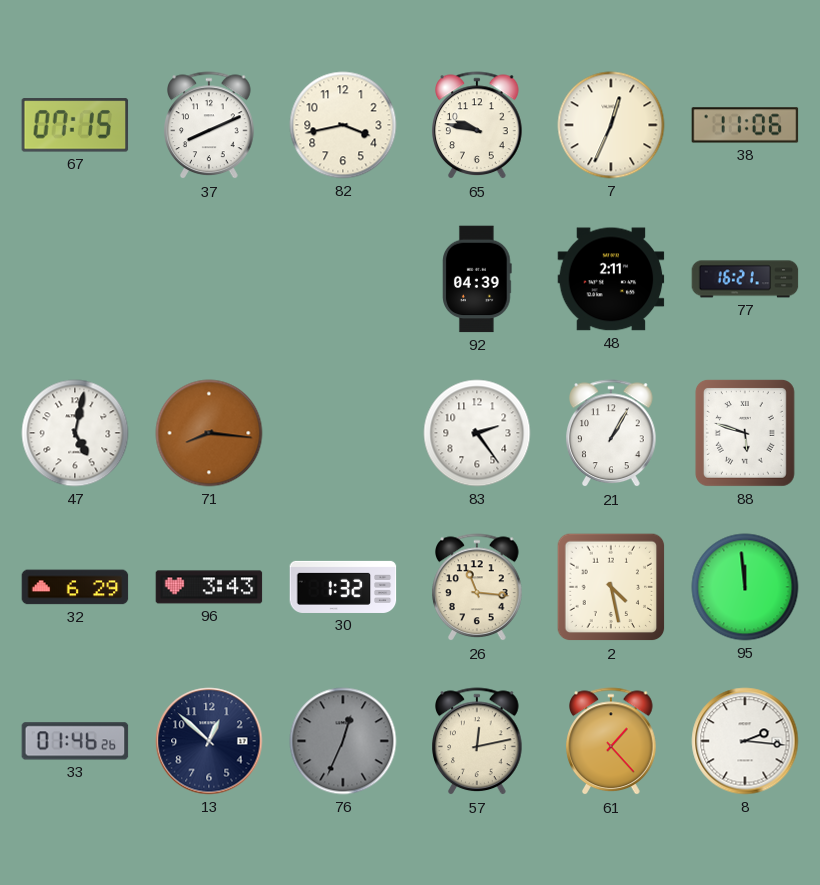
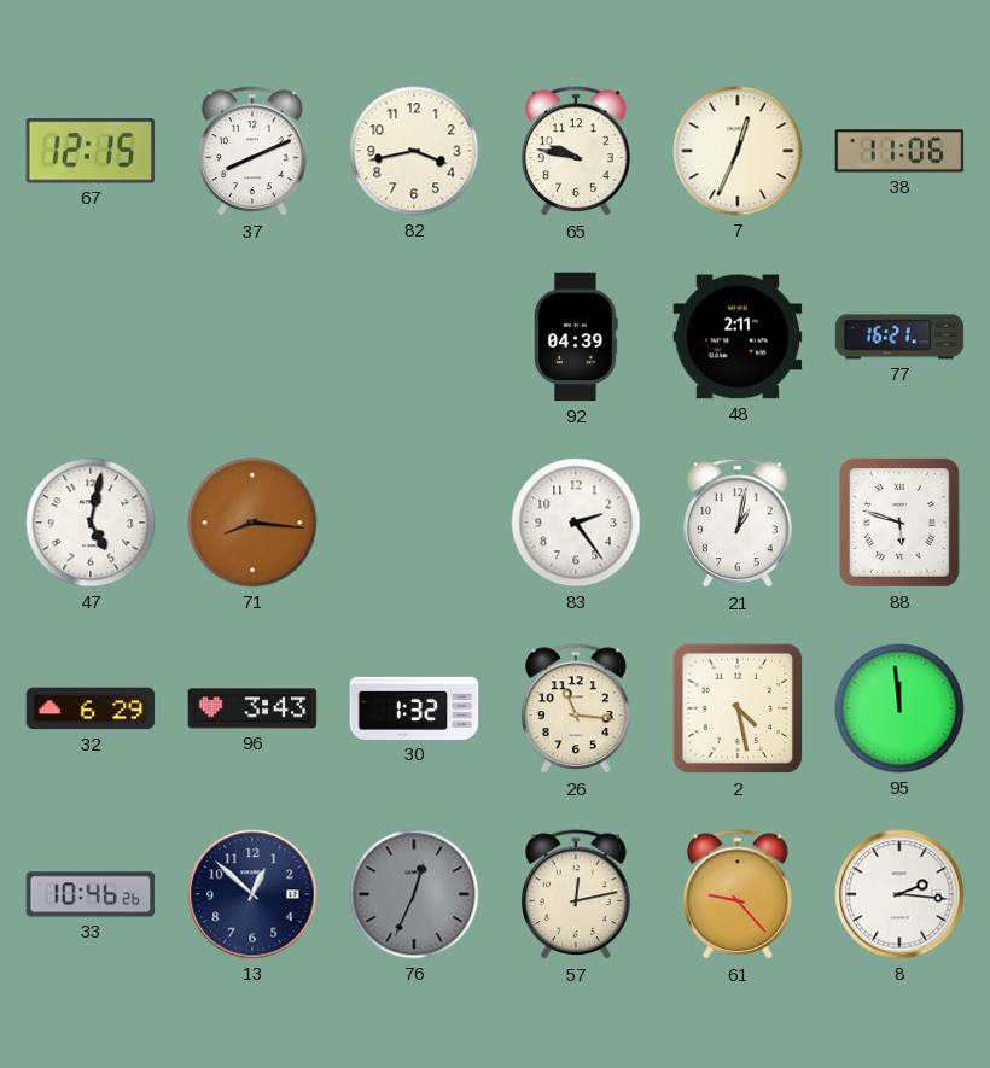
67: 07:15 -> 12:15
21: 1:05 -> 1:02
33: 01:46 -> 10:46
61: 1:23 -> 9:23
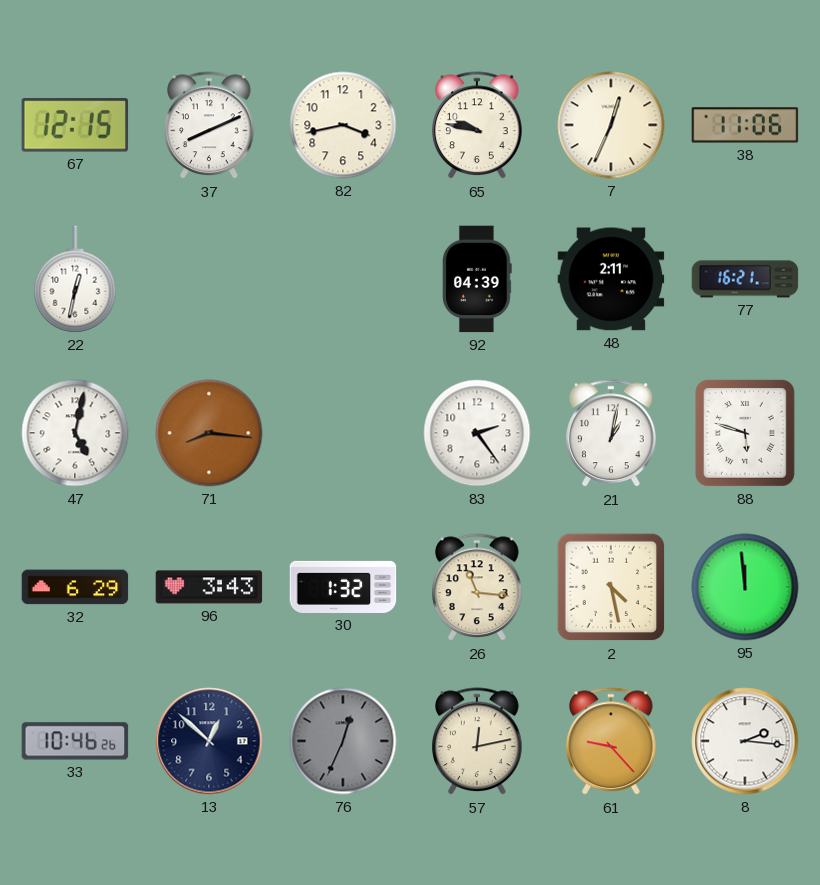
22: none -> 12:32
